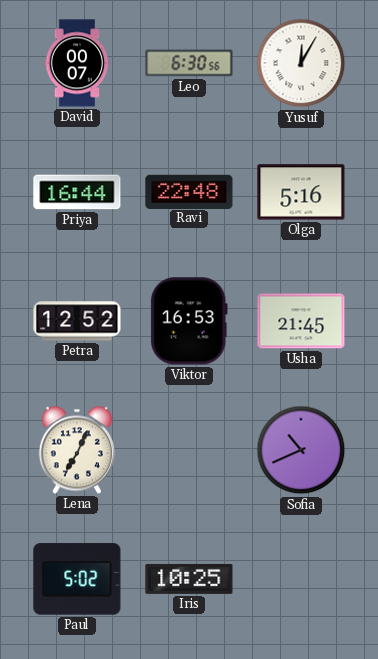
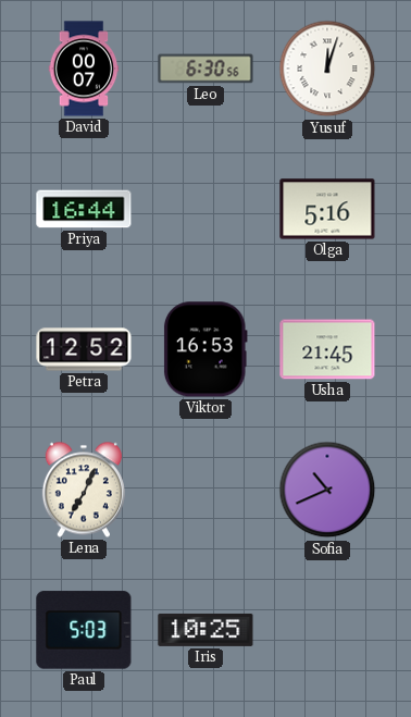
Yusuf: 12:05 -> 12:03
Ravi: 22:48 -> none
Paul: 5:02 -> 5:03
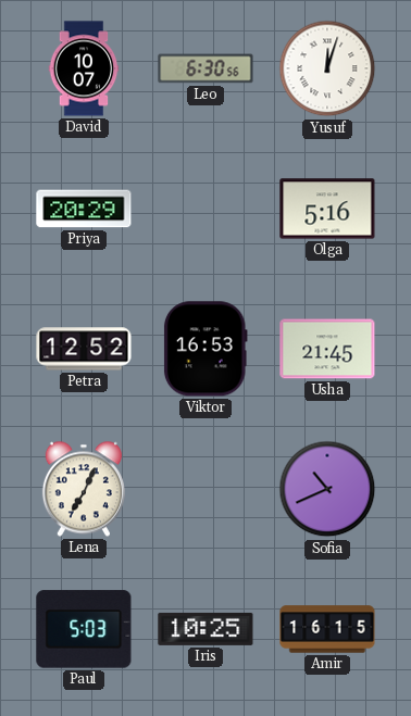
David: 00:07 -> 10:07
Priya: 16:44 -> 20:29
Amir: none -> 16:15
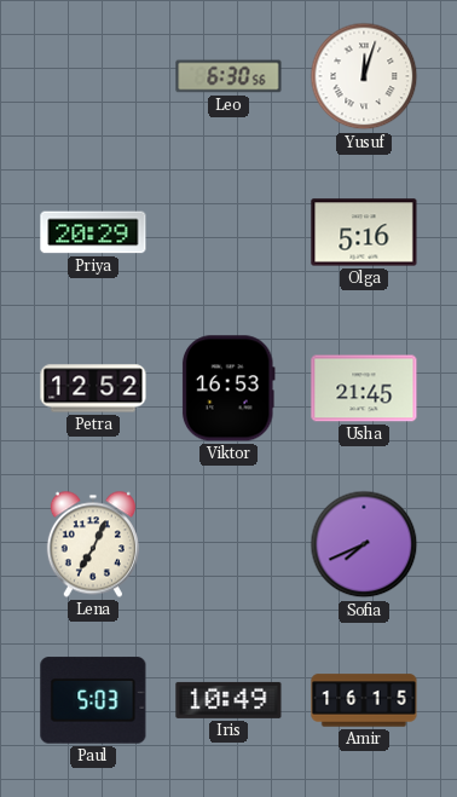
David: 10:07 -> none
Sofia: 10:41 -> 7:41
Iris: 10:25 -> 10:49
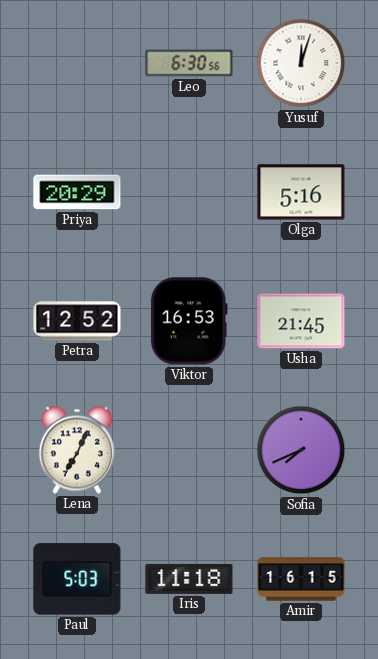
Iris: 10:49 -> 11:18
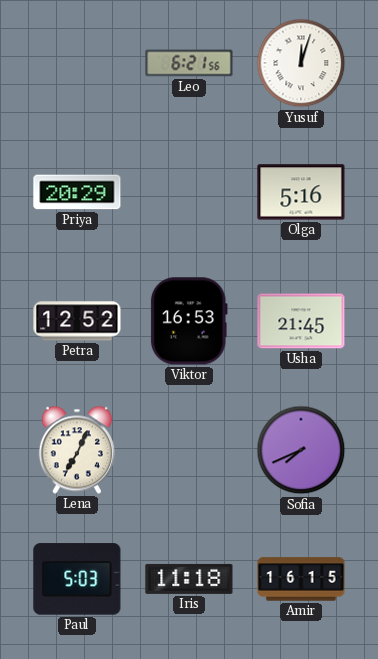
Leo: 6:30 -> 6:21
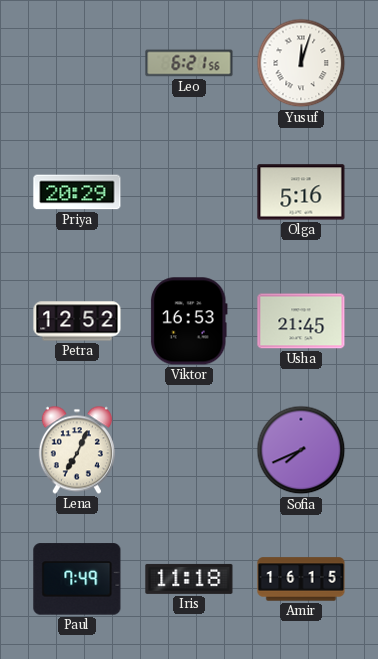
Paul: 5:03 -> 7:49
